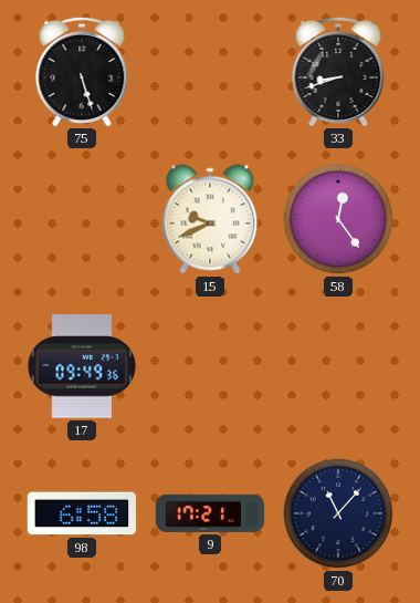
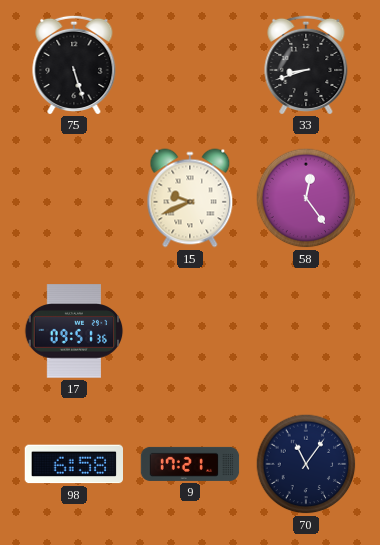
17: 09:49 -> 09:51
70: 11:07 -> 11:06
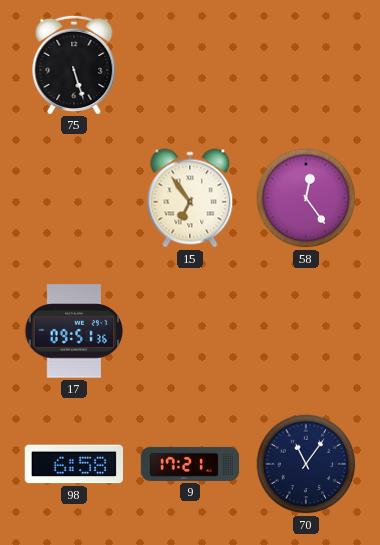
33: 8:42 -> none
15: 9:41 -> 6:54
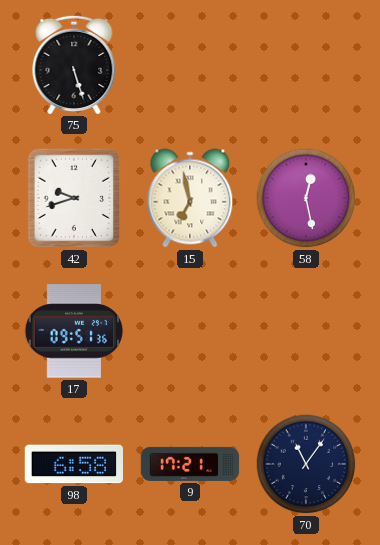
42: none -> 9:42
15: 6:54 -> 6:58
58: 12:24 -> 12:28
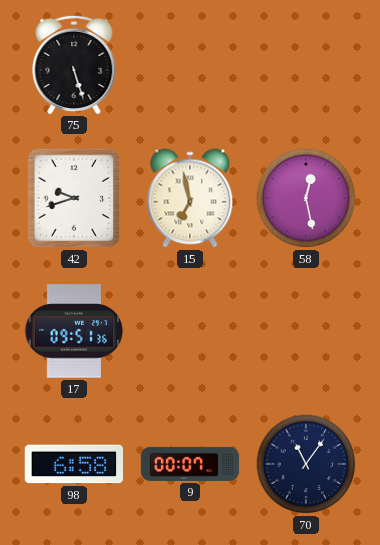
9: 17:21 -> 00:07
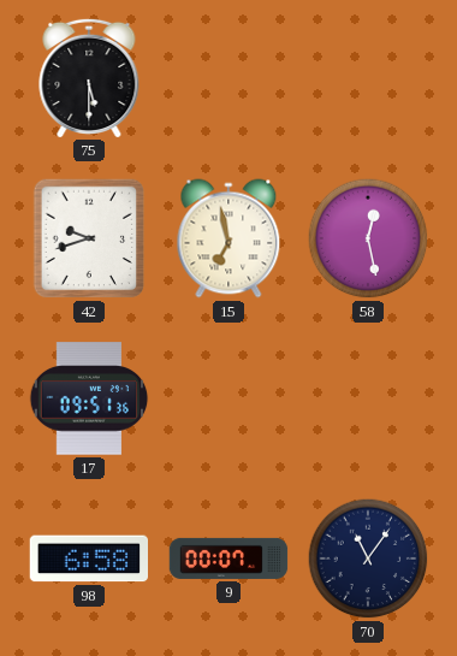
75: 5:27 -> 5:30
